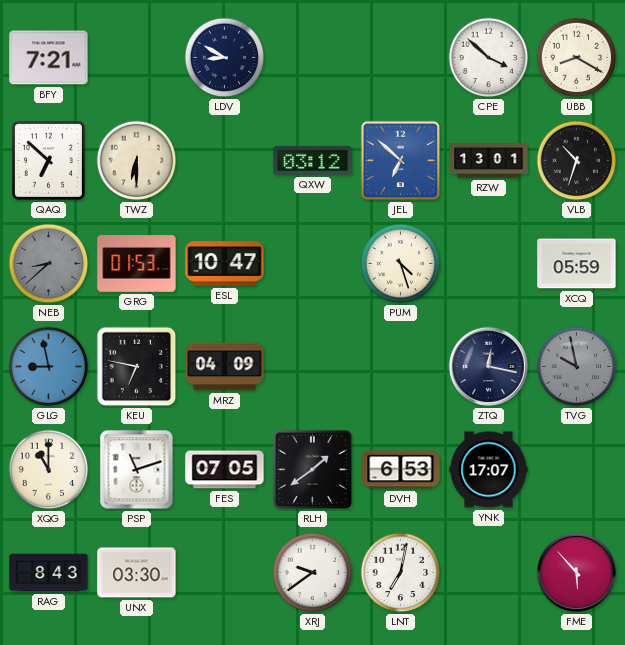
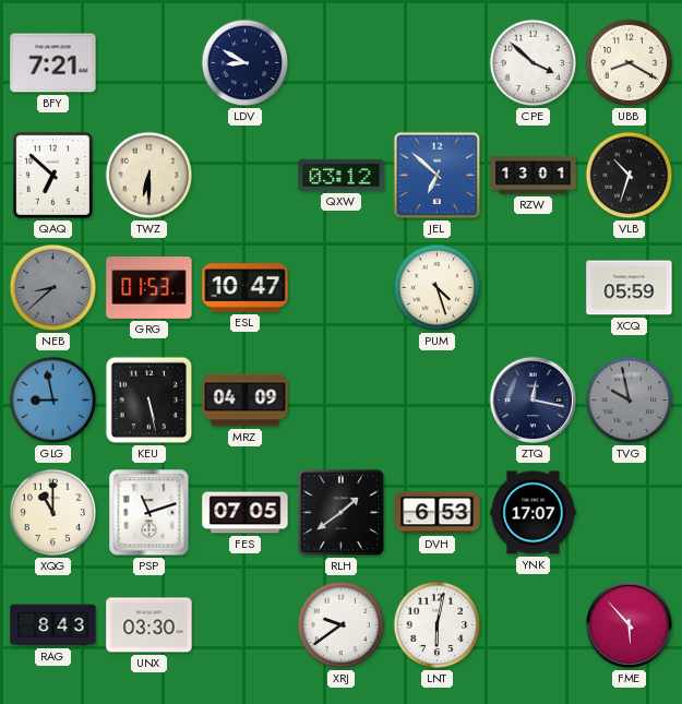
KEU: 6:47 -> 5:28
LNT: 7:02 -> 6:02
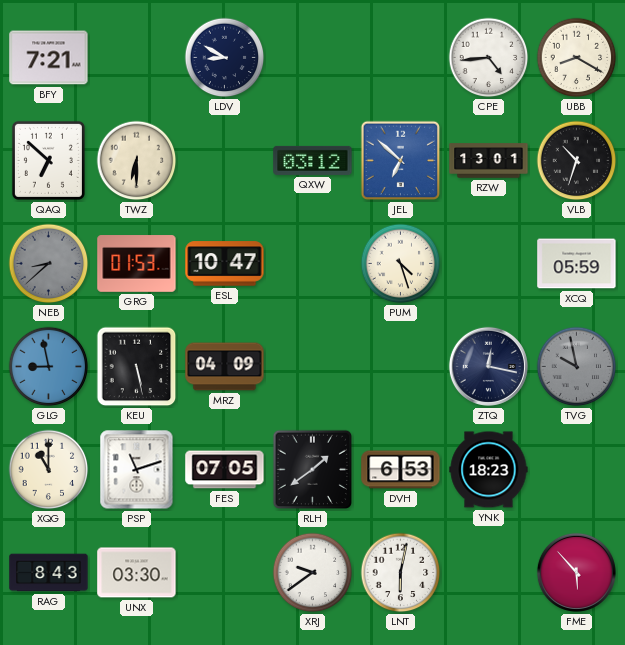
CPE: 3:52 -> 4:44
YNK: 17:07 -> 18:23
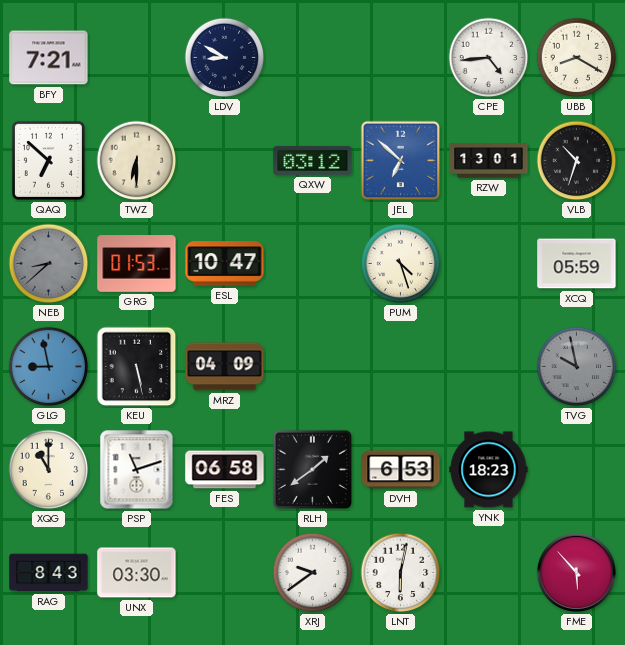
ZTQ: 12:17 -> none
FES: 07:05 -> 06:58
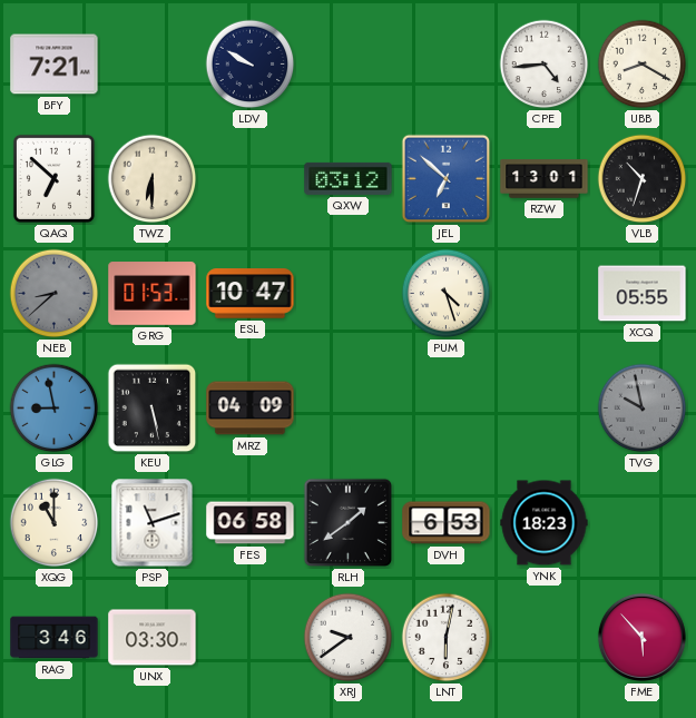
LDV: 8:50 -> 9:50
XCQ: 05:59 -> 05:55
RAG: 8:43 -> 3:46
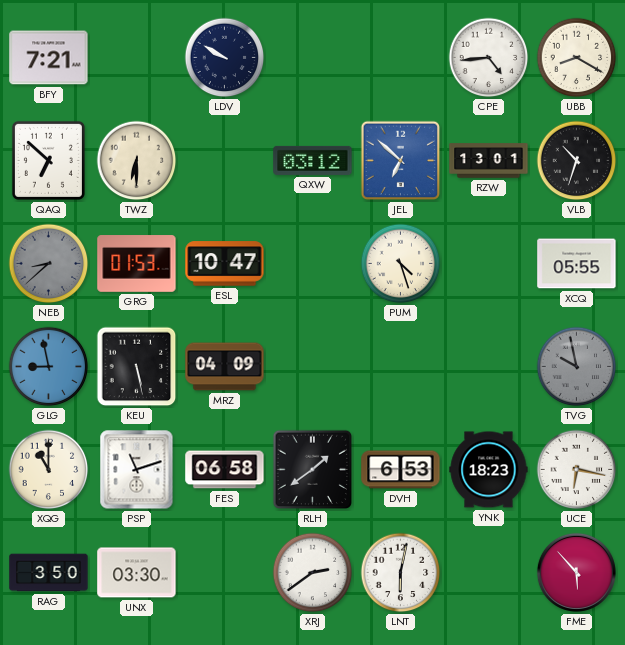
UCE: none -> 6:17
RAG: 3:46 -> 3:50
XRJ: 9:39 -> 2:39
